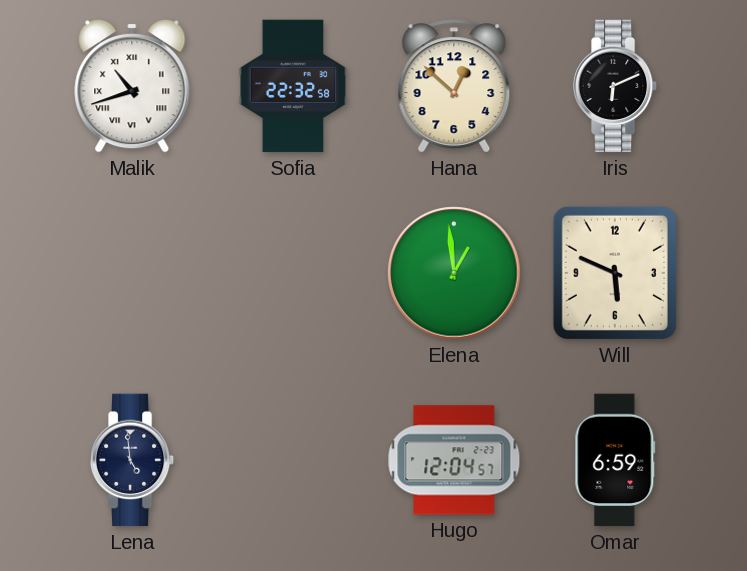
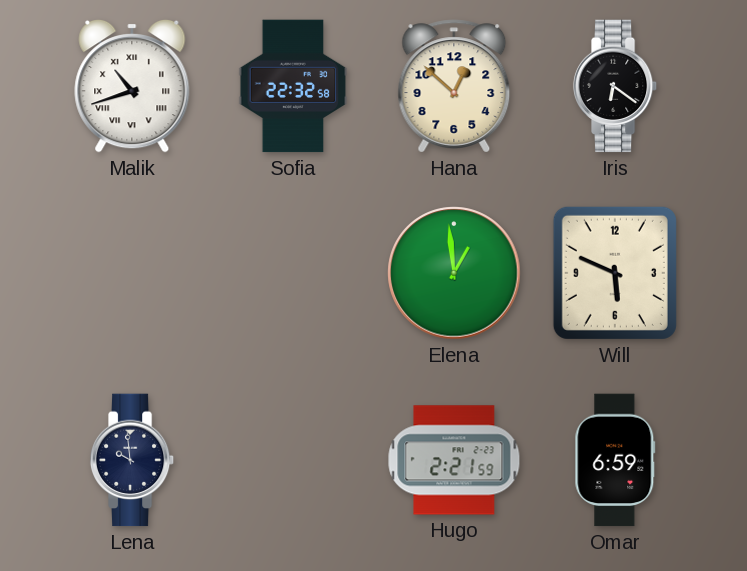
Iris: 6:11 -> 6:21
Lena: 4:59 -> 9:59
Hugo: 12:04 -> 2:21
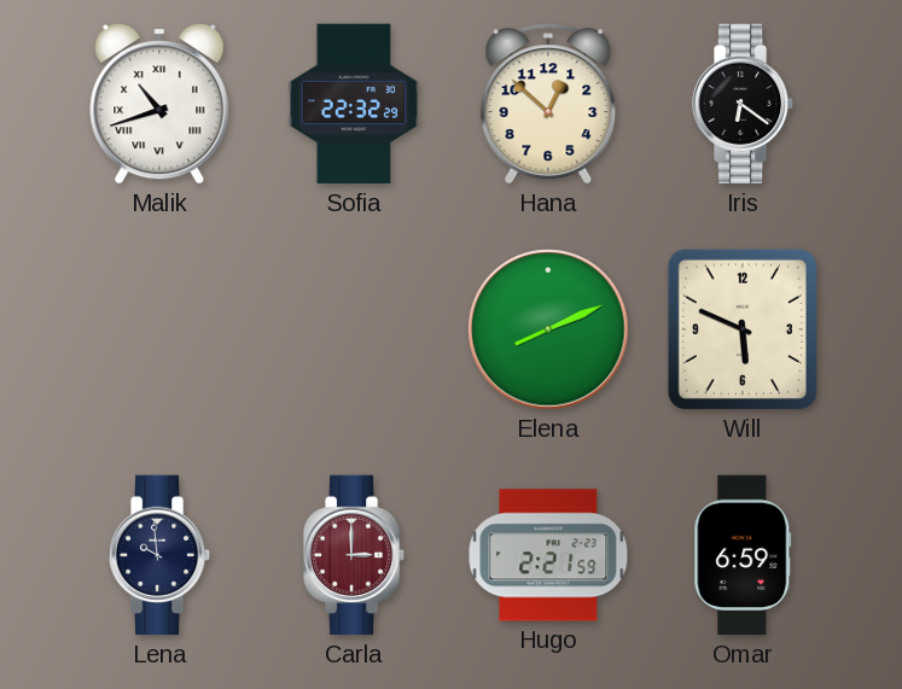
Sofia: 22:32:58 -> 22:32:29
Elena: 12:59 -> 8:11
Carla: none -> 3:00
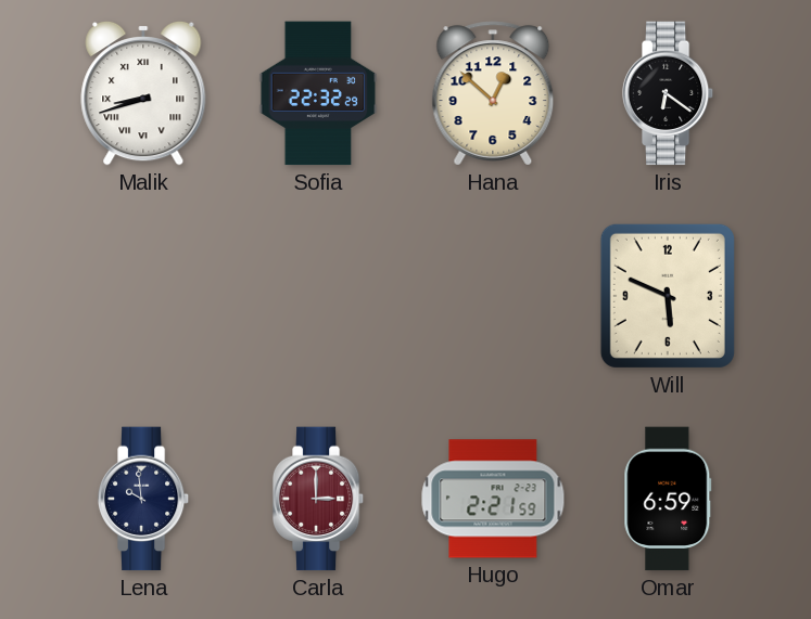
Malik: 10:42 -> 8:42
Elena: 8:11 -> none
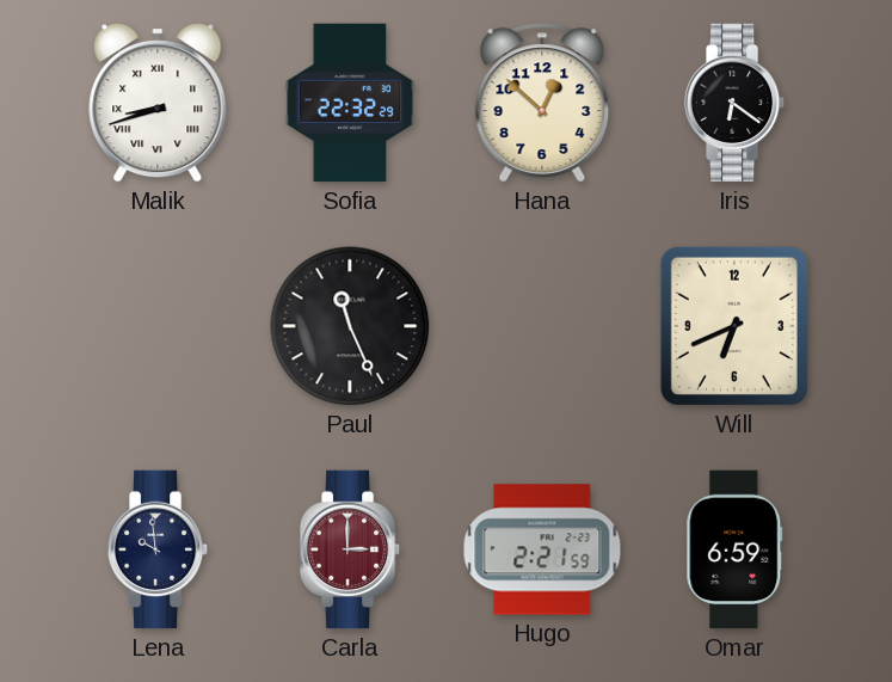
Paul: none -> 11:26
Will: 5:49 -> 6:41
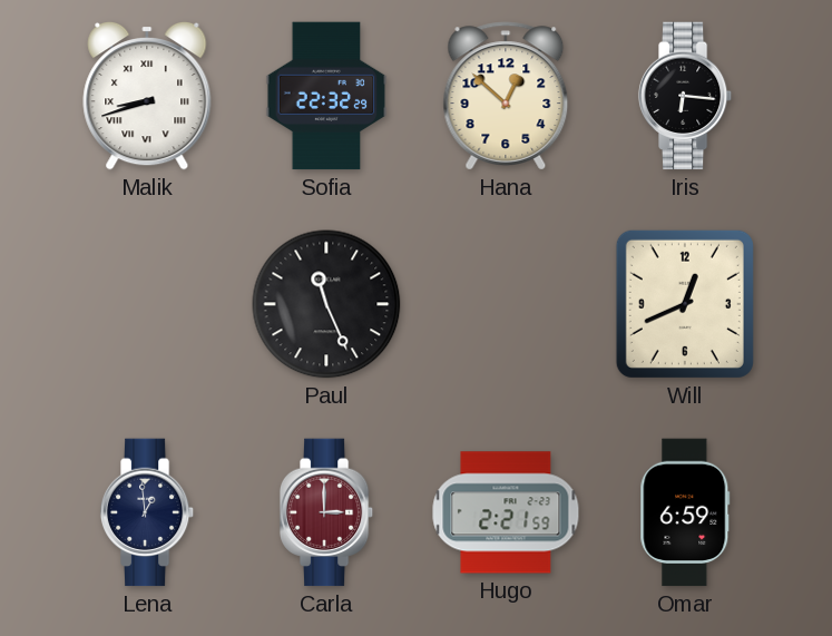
Iris: 6:21 -> 6:16
Will: 6:41 -> 12:41
Lena: 9:59 -> 12:59
